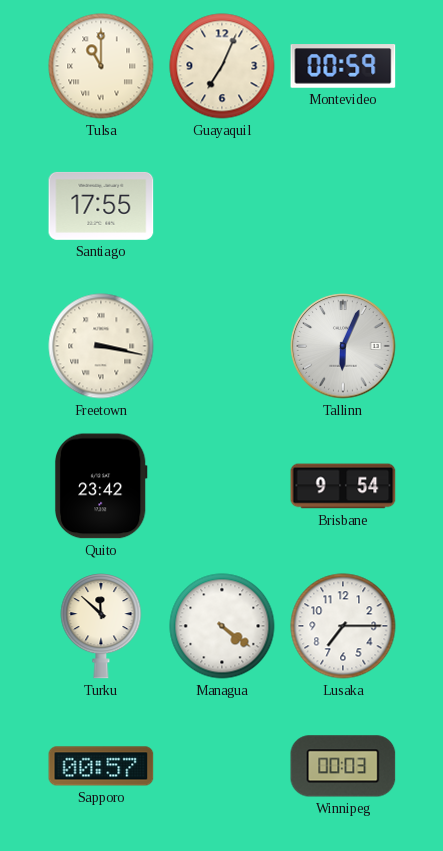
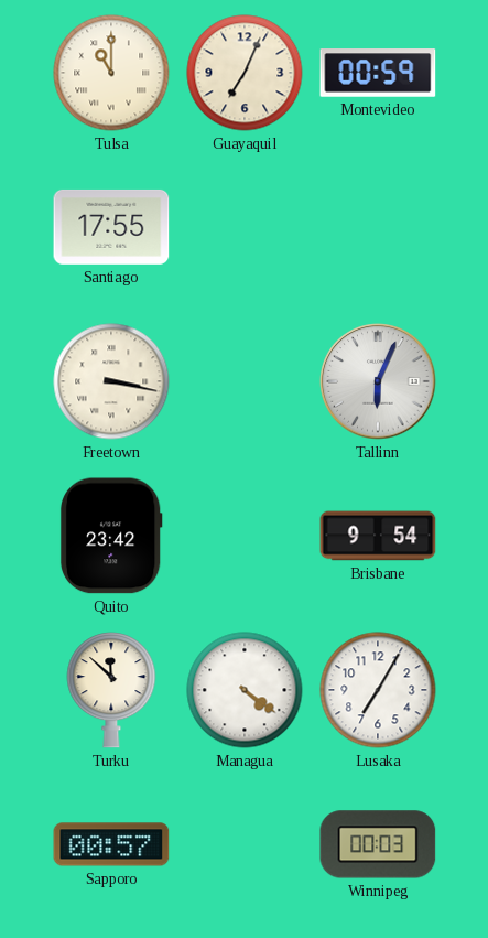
Lusaka: 7:15 -> 7:05
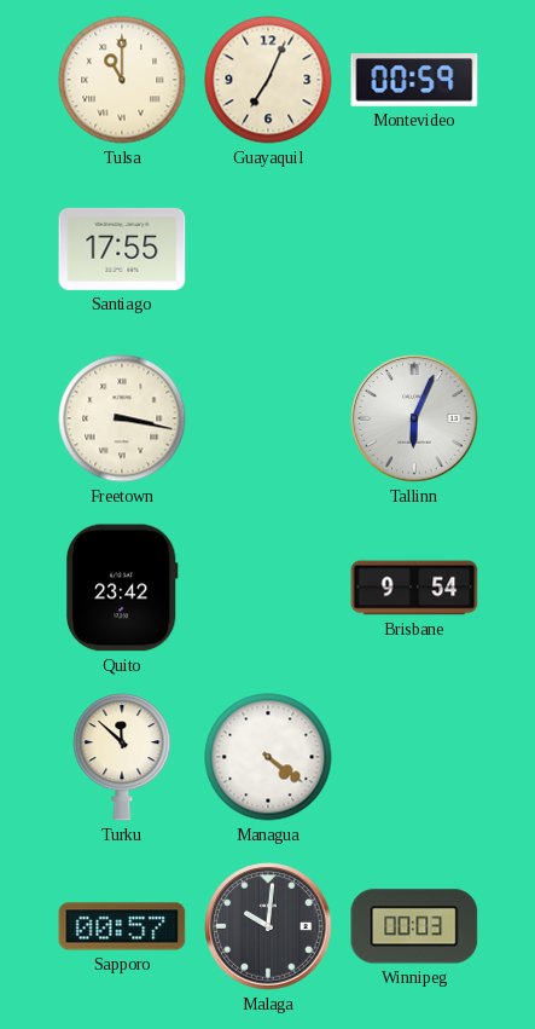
Lusaka: 7:05 -> none
Malaga: none -> 10:01
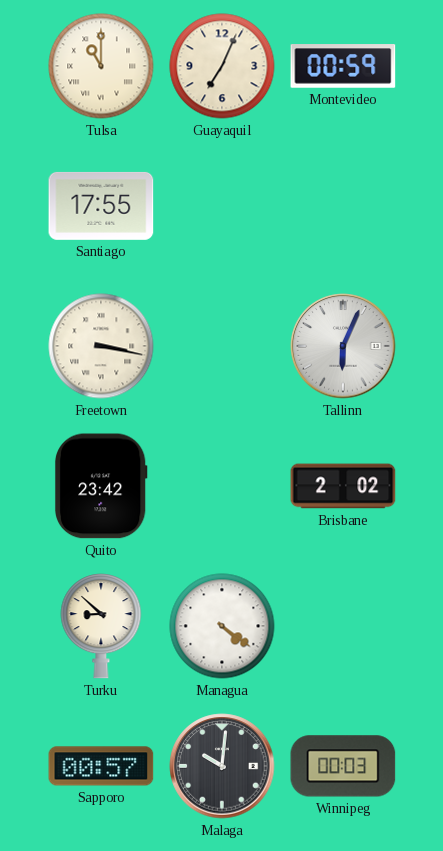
Brisbane: 9:54 -> 2:02
Turku: 11:52 -> 8:52
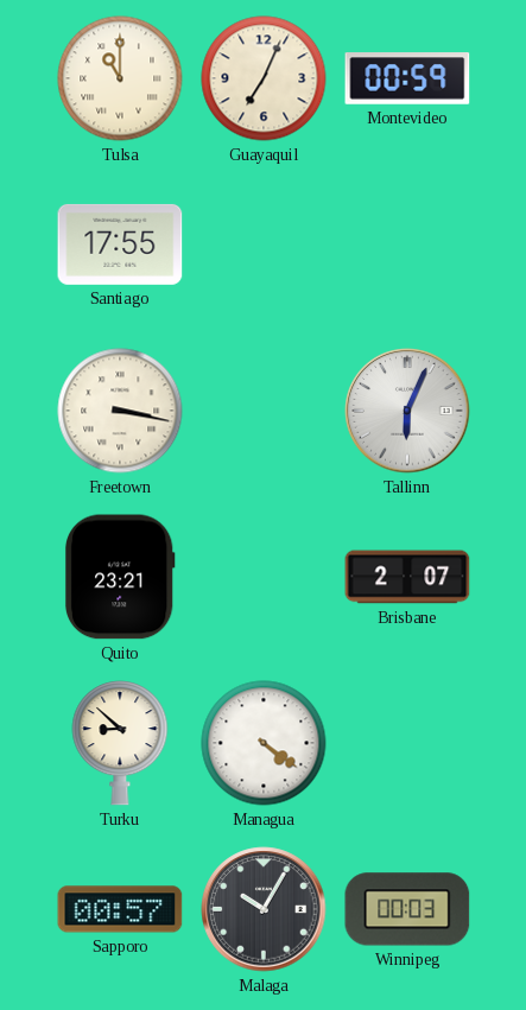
Quito: 23:42 -> 23:21
Brisbane: 2:02 -> 2:07
Malaga: 10:01 -> 10:05
